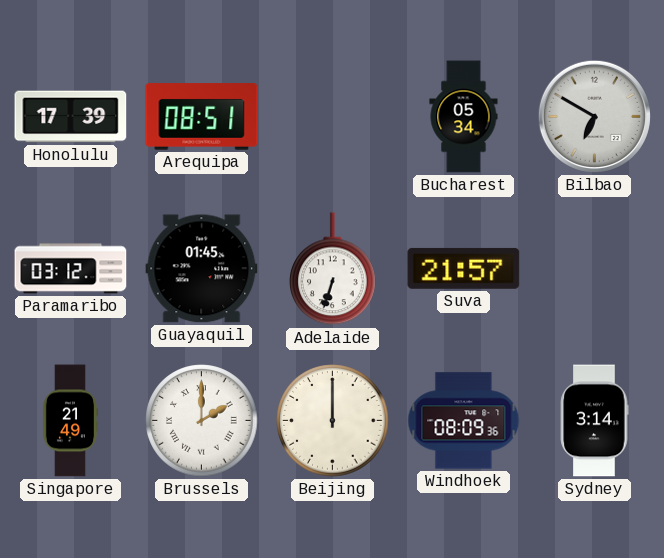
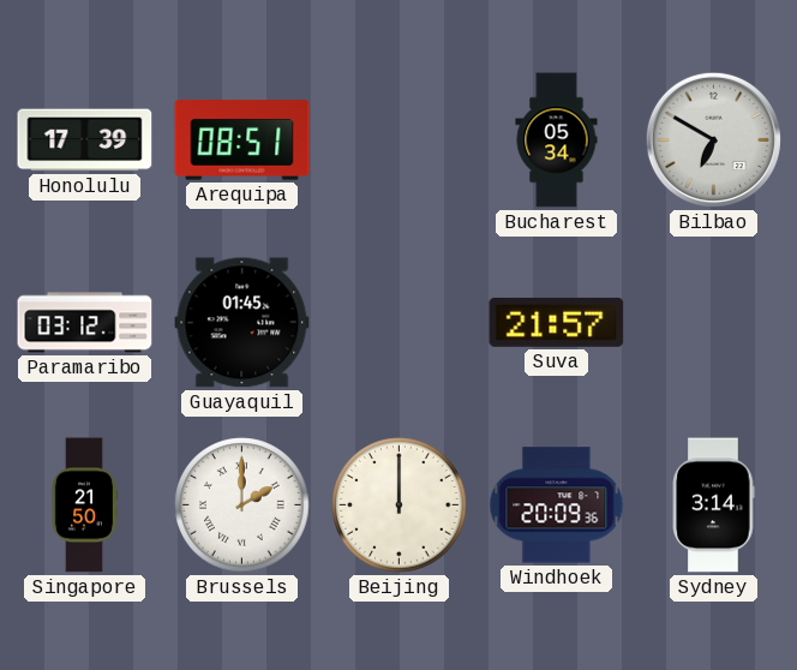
Adelaide: 6:33 -> none
Singapore: 21:49 -> 21:50
Windhoek: 08:09 -> 20:09
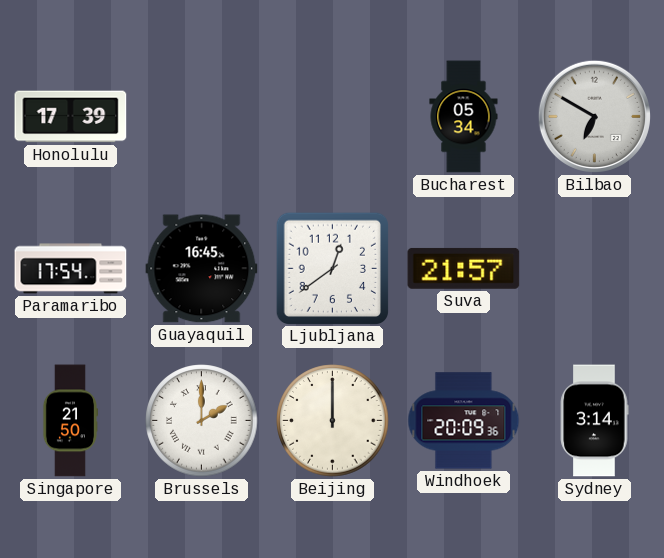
Arequipa: 08:51 -> none
Paramaribo: 03:12 -> 17:54
Guayaquil: 01:45 -> 16:45
Ljubljana: none -> 12:39
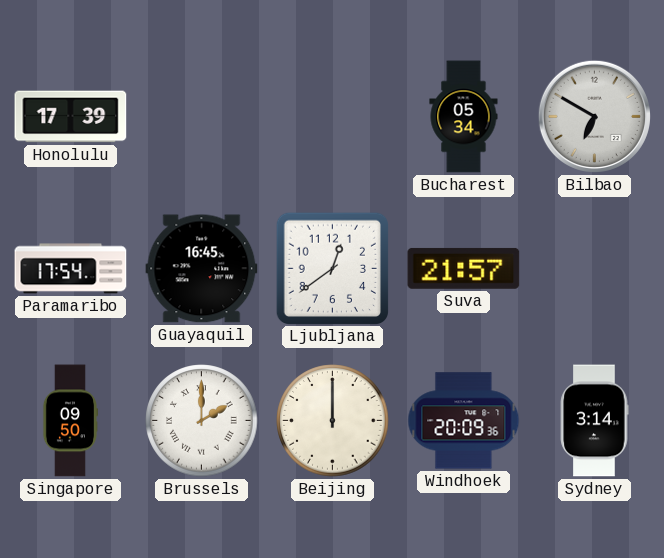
Singapore: 21:50 -> 09:50
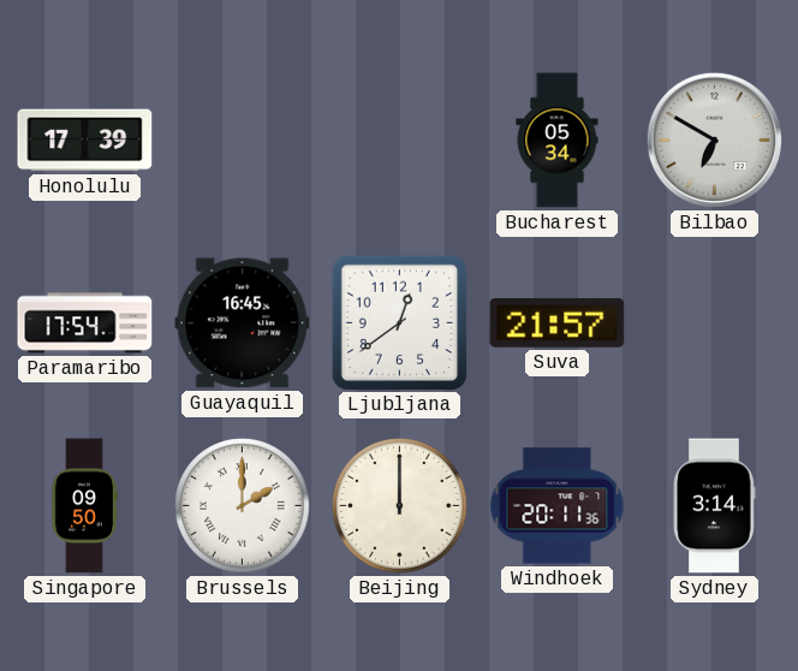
Windhoek: 20:09 -> 20:11
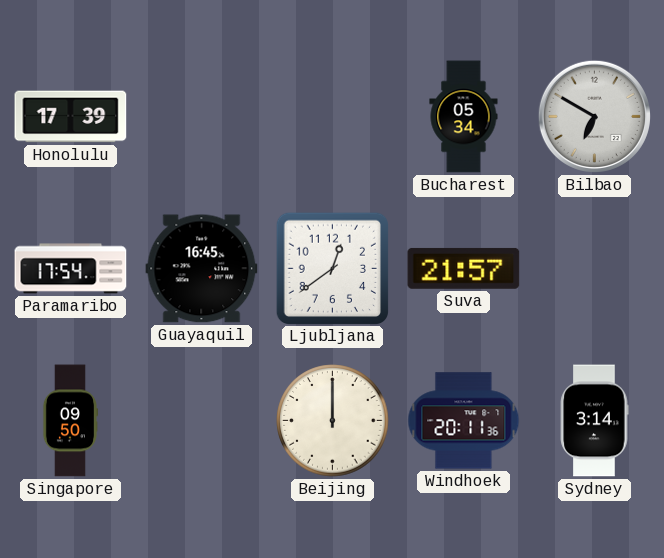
Brussels: 2:00 -> none
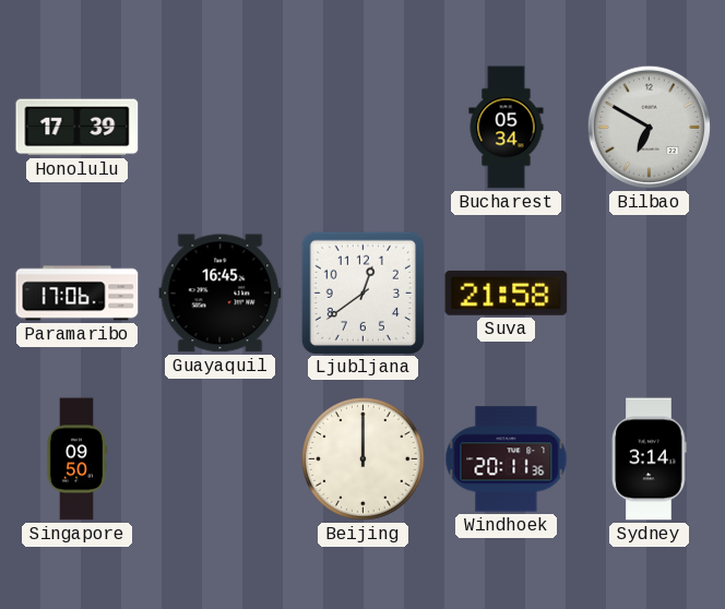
Paramaribo: 17:54 -> 17:06
Suva: 21:57 -> 21:58
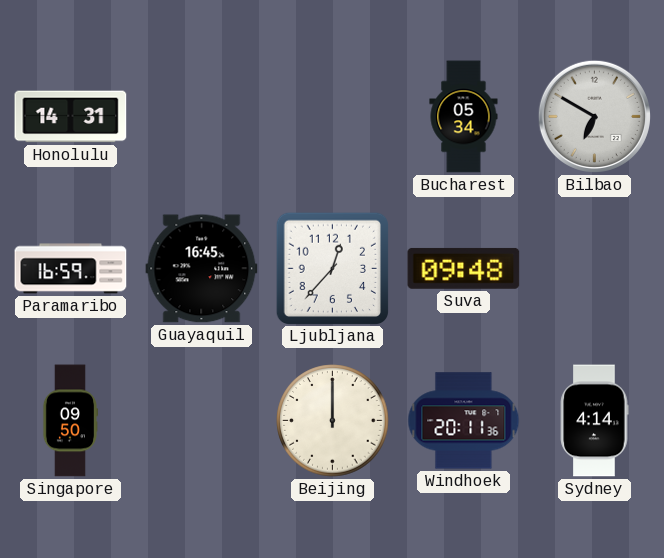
Honolulu: 17:39 -> 14:31
Paramaribo: 17:06 -> 16:59
Ljubljana: 12:39 -> 12:37
Suva: 21:58 -> 09:48
Sydney: 3:14 -> 4:14
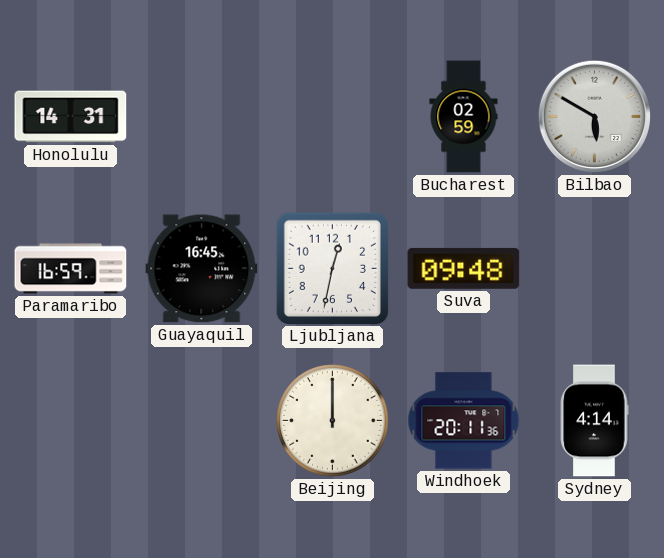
Bucharest: 05:34 -> 02:59
Bilbao: 6:50 -> 5:50
Ljubljana: 12:37 -> 12:32
Singapore: 09:50 -> none
